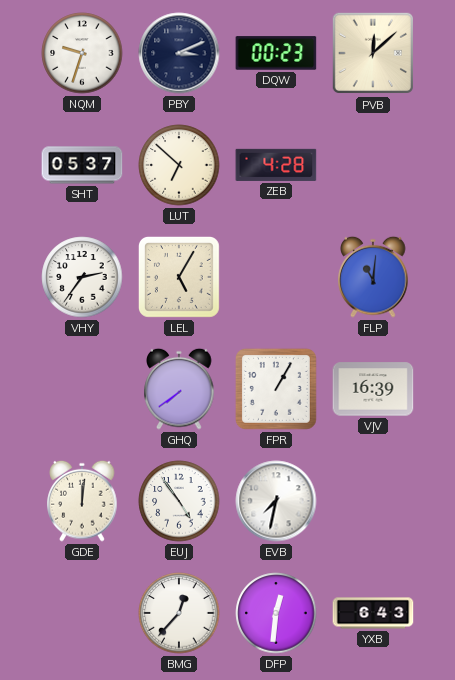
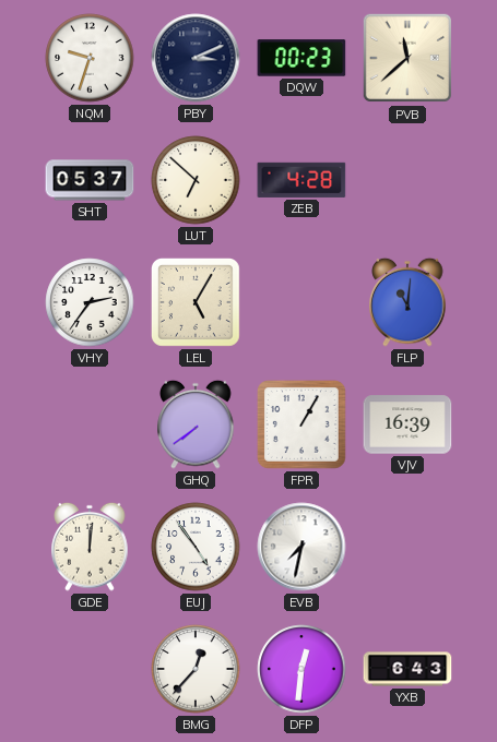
PVB: 12:08 -> 11:38
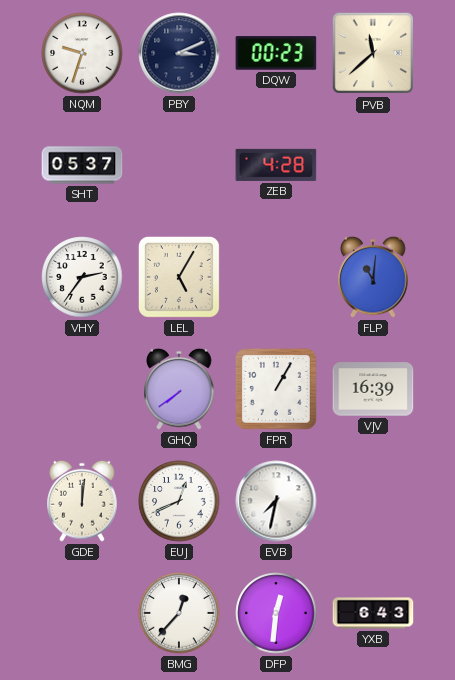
LUT: 6:52 -> none
EUJ: 4:54 -> 12:41
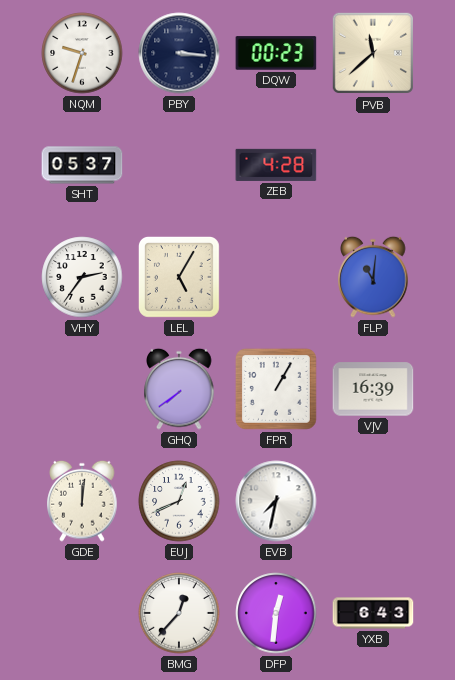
PBY: 3:11 -> 3:16
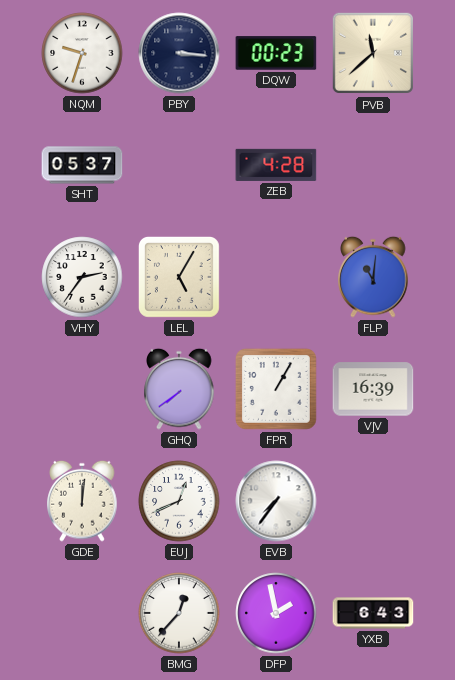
EVB: 7:32 -> 7:36
DFP: 12:31 -> 1:58
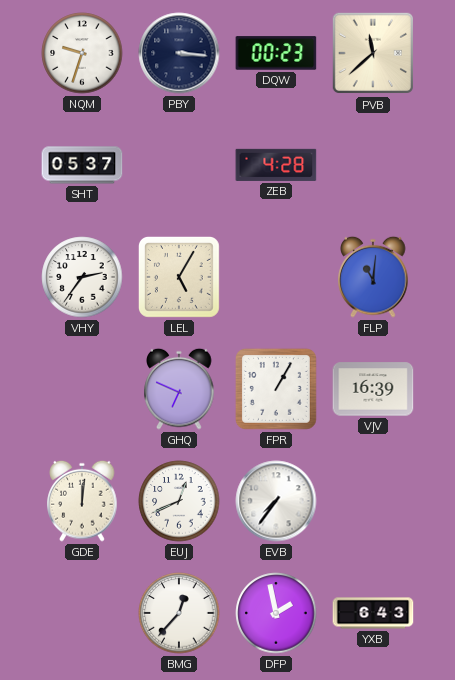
GHQ: 7:39 -> 6:49
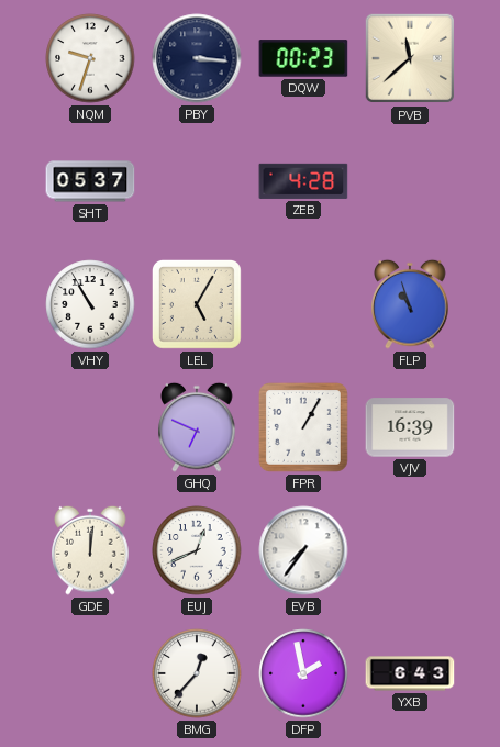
VHY: 2:36 -> 10:55
FLP: 11:01 -> 10:57
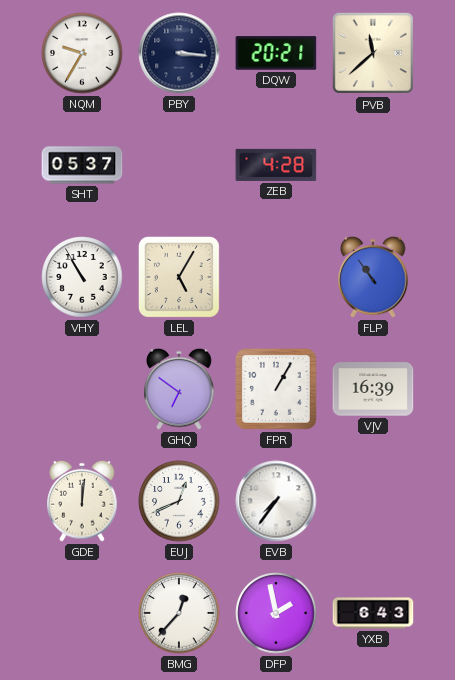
NQM: 9:33 -> 9:35
DQW: 00:23 -> 20:21
FLP: 10:57 -> 10:54
GHQ: 6:49 -> 6:51
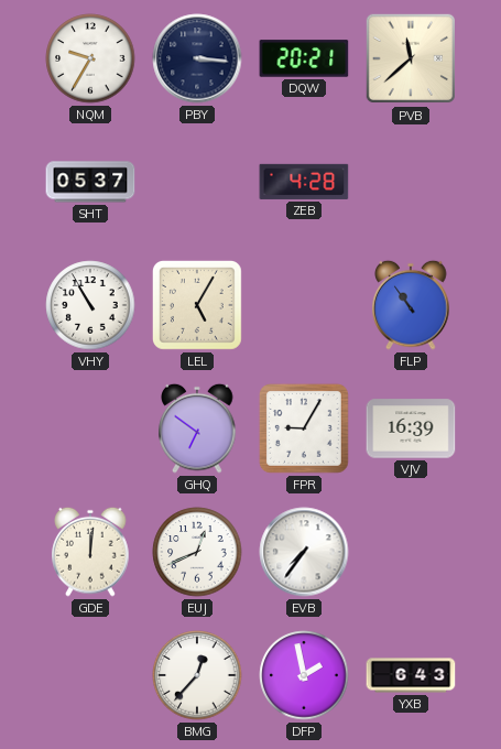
FPR: 1:05 -> 9:05
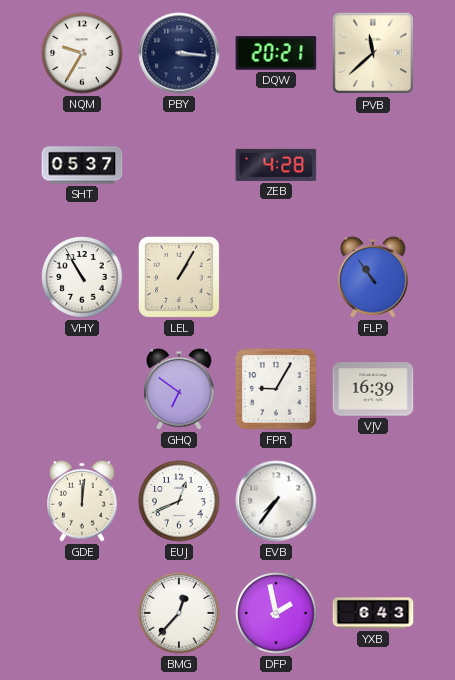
LEL: 5:05 -> 1:05
